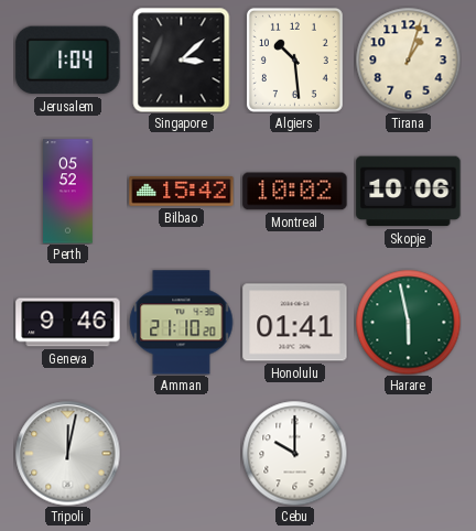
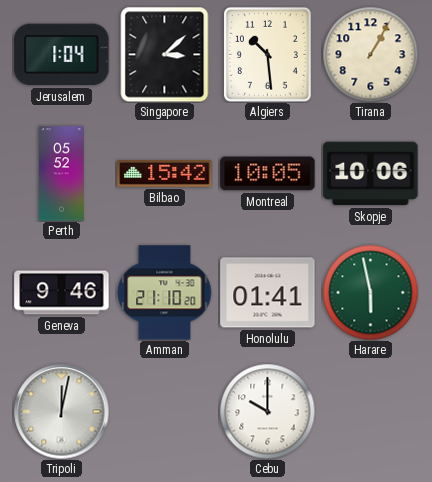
Tirana: 1:03 -> 1:05
Montreal: 10:02 -> 10:05
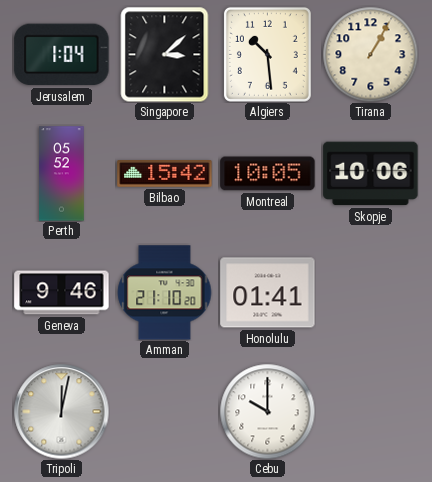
Harare: 5:58 -> none
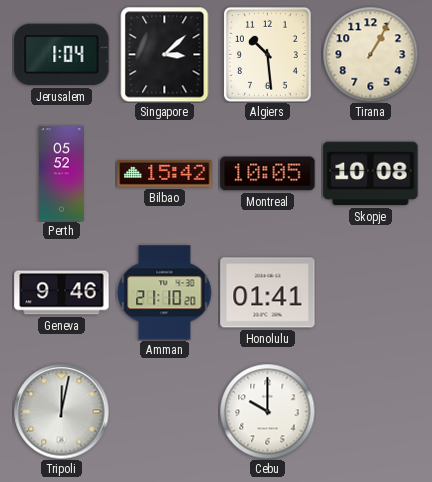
Skopje: 10:06 -> 10:08
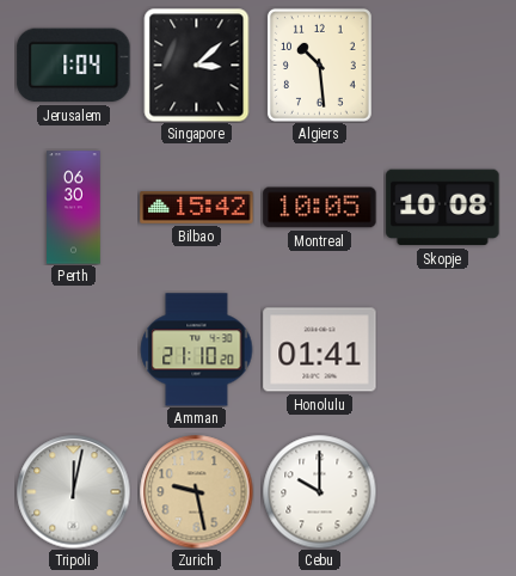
Tirana: 1:05 -> none
Perth: 05:52 -> 06:30
Geneva: 9:46 -> none
Zurich: none -> 9:28
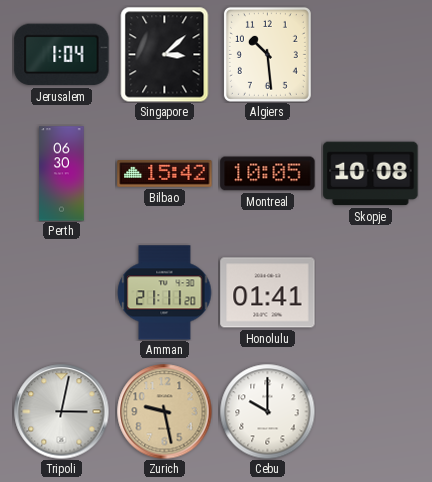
Amman: 21:10 -> 21:11
Tripoli: 12:02 -> 3:02
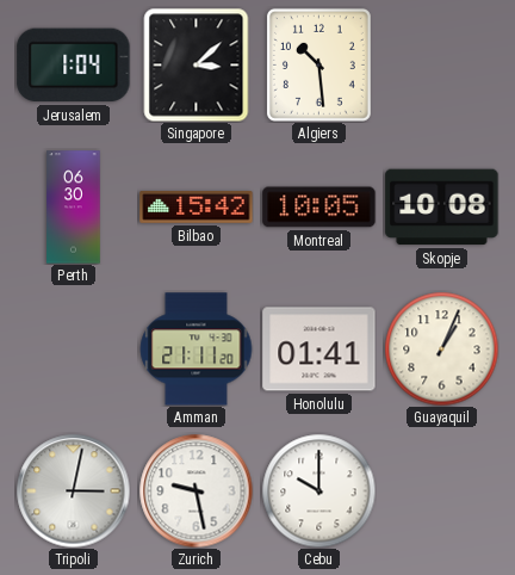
Guayaquil: none -> 1:04
Zurich dial: champagne -> white
